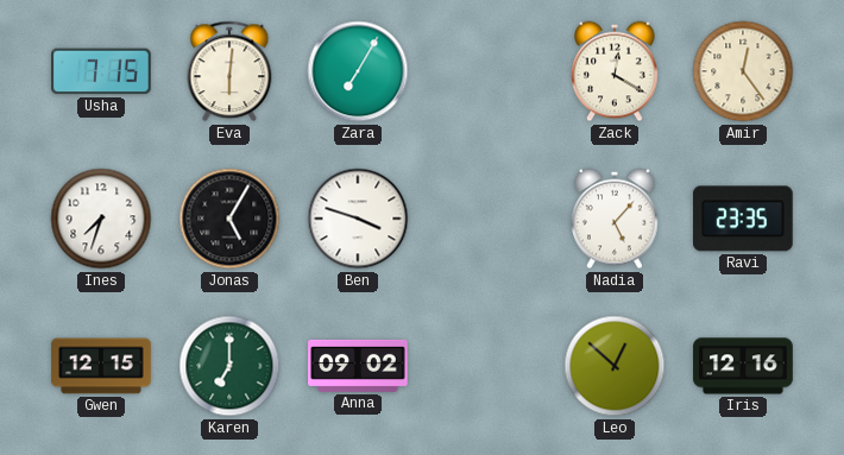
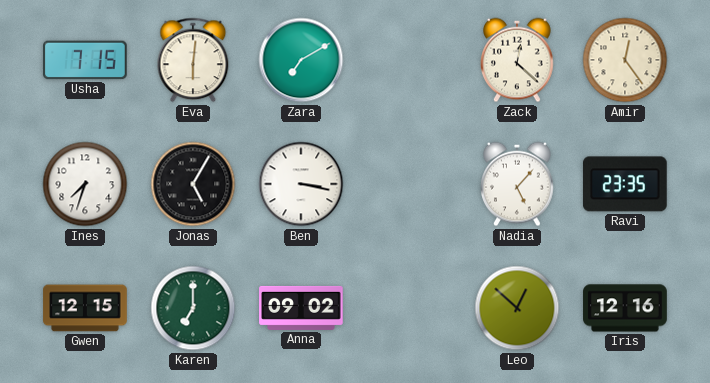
Zara: 7:05 -> 7:10
Zack: 12:20 -> 12:22
Ben: 3:48 -> 3:17
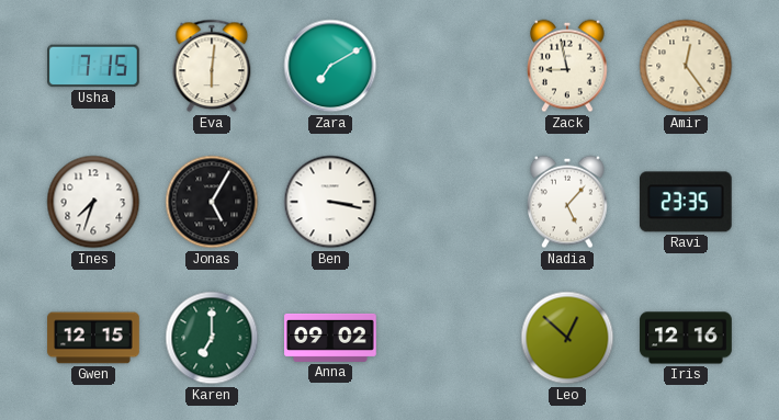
Zack: 12:22 -> 8:58
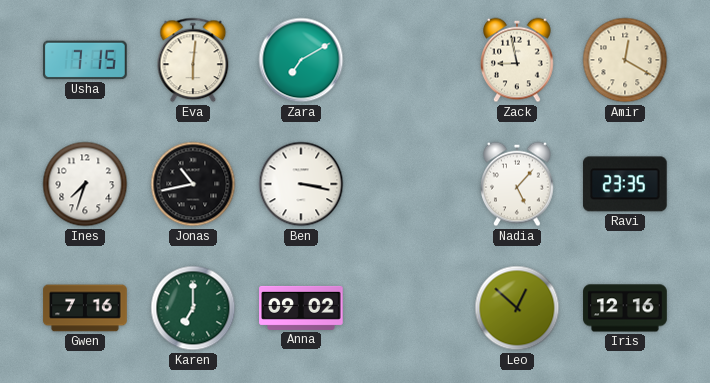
Amir: 12:24 -> 12:20
Jonas: 5:05 -> 10:43
Gwen: 12:15 -> 7:16
